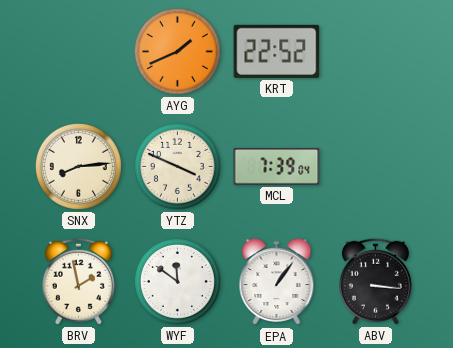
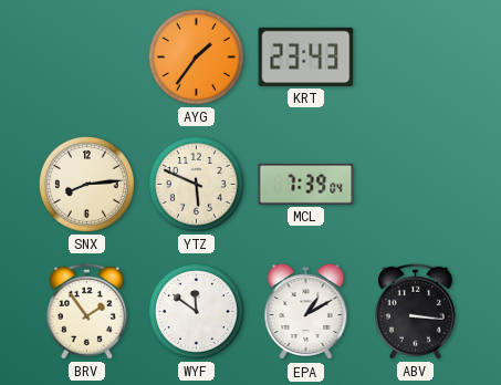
AYG: 1:41 -> 1:36
KRT: 22:52 -> 23:43
YTZ: 3:49 -> 5:49
BRV: 1:58 -> 1:54
EPA: 1:06 -> 1:10
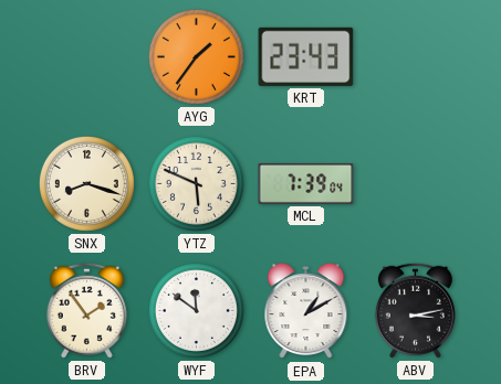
SNX: 8:14 -> 8:18
ABV: 3:16 -> 3:13
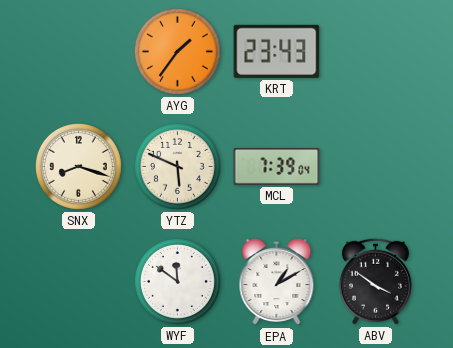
BRV: 1:54 -> none
ABV: 3:13 -> 3:51
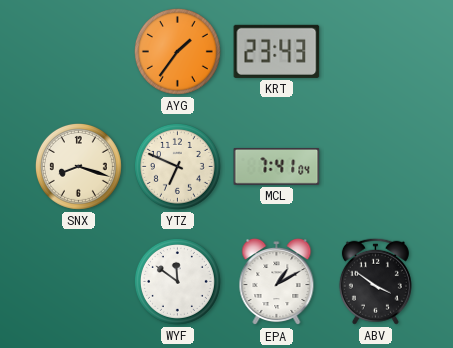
YTZ: 5:49 -> 6:49
MCL: 7:39 -> 7:41
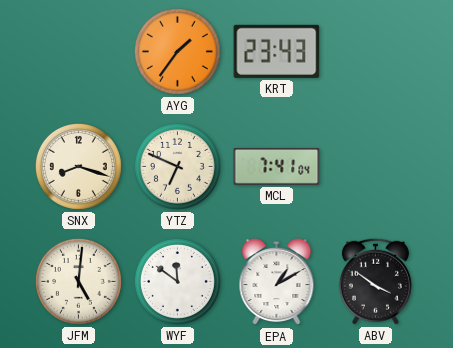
JFM: none -> 5:01
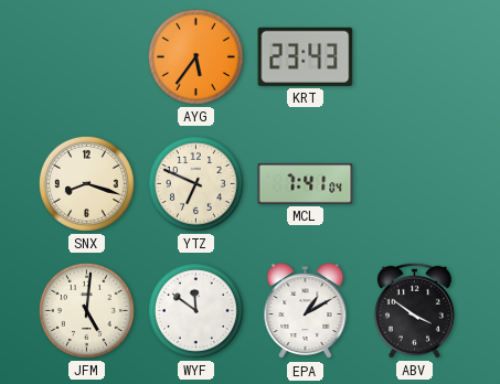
AYG: 1:36 -> 5:36
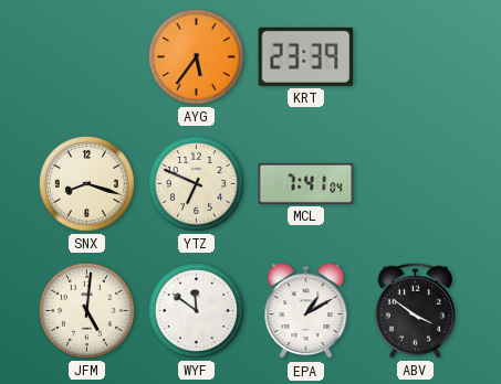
KRT: 23:43 -> 23:39
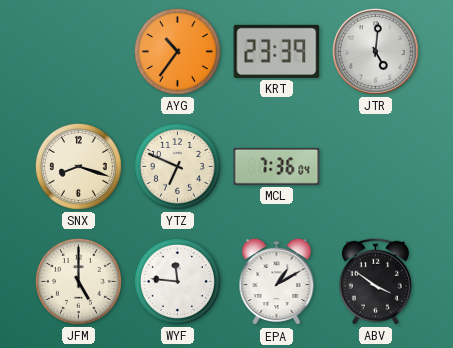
AYG: 5:36 -> 10:36
JTR: none -> 5:01
MCL: 7:41 -> 7:36
JFM: 5:01 -> 5:00
WYF: 11:51 -> 11:46
